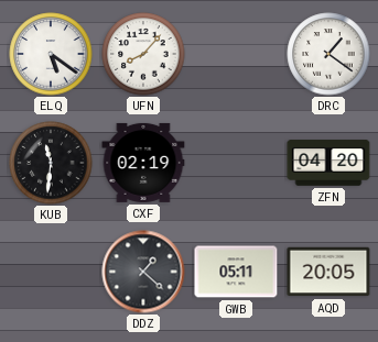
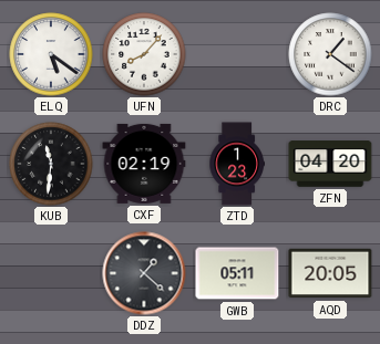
ZTD: none -> 1:23
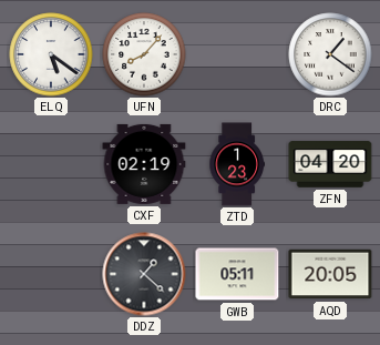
KUB: 11:31 -> none
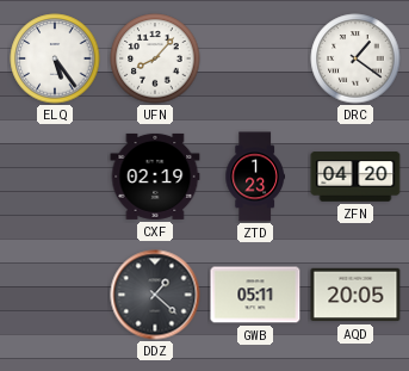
ELQ: 5:21 -> 5:24
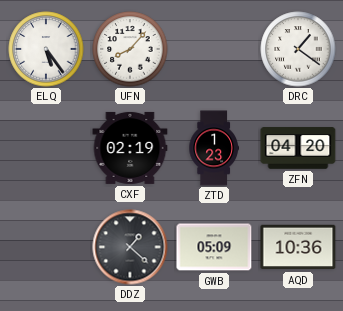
GWB: 05:11 -> 05:09
AQD: 20:05 -> 10:36
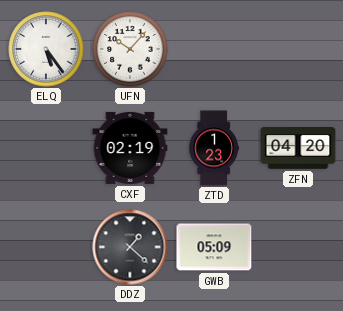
UFN: 8:07 -> 10:07
DRC: 1:21 -> none
AQD: 10:36 -> none
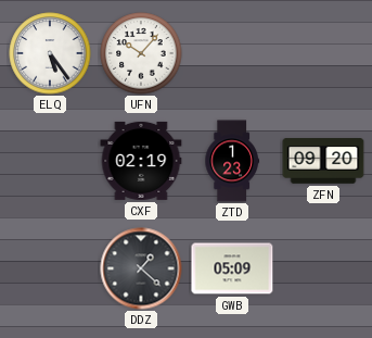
ZFN: 04:20 -> 09:20
